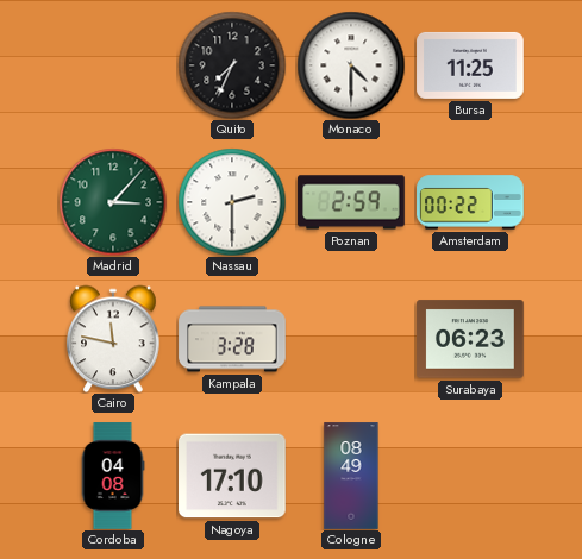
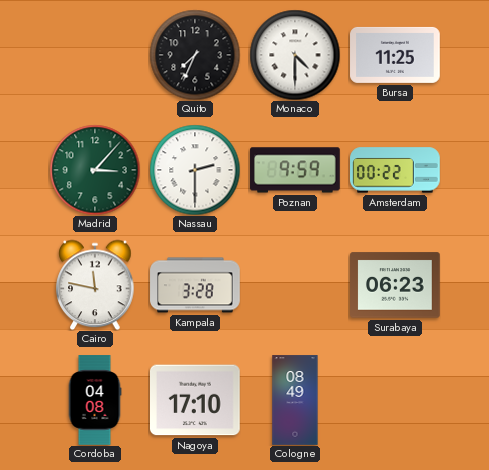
Poznan: 2:59 -> 9:59
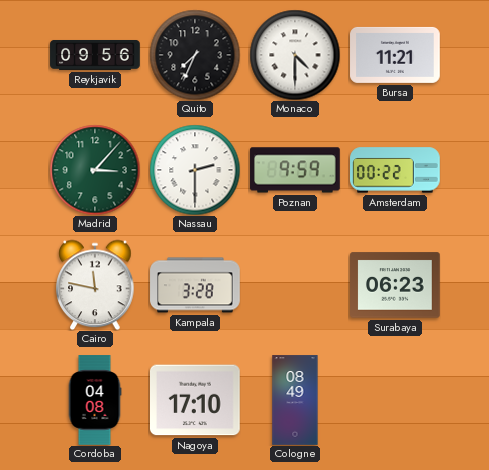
Reykjavik: none -> 09:56
Bursa: 11:25 -> 11:21
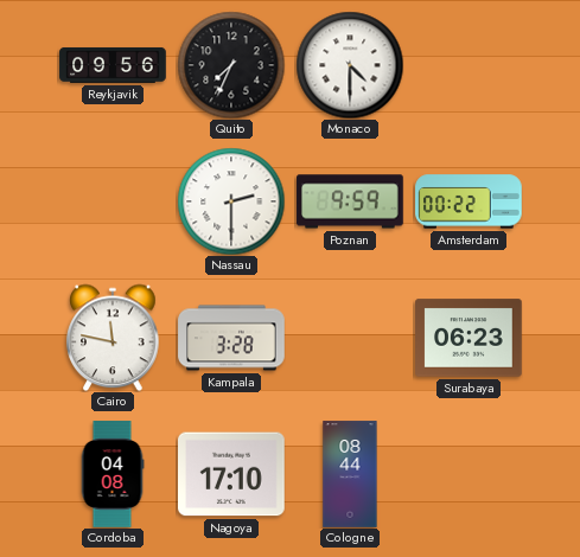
Bursa: 11:21 -> none
Madrid: 3:07 -> none
Cologne: 08:49 -> 08:44
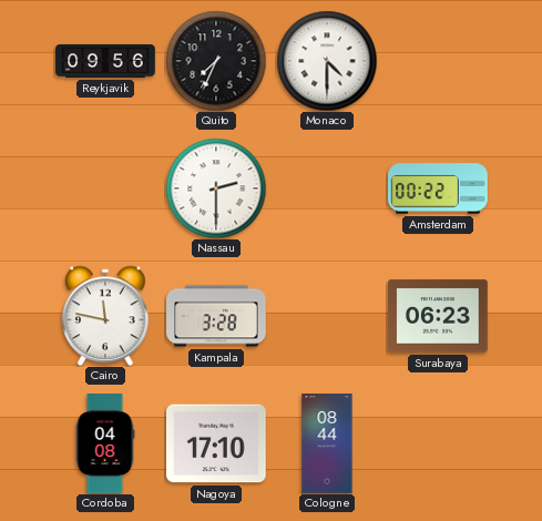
Poznan: 9:59 -> none
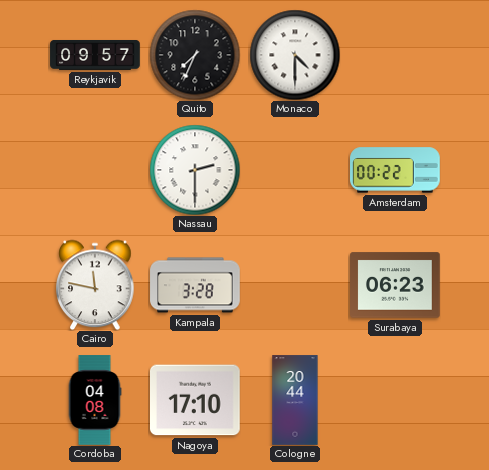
Reykjavik: 09:56 -> 09:57
Cologne: 08:44 -> 20:44
